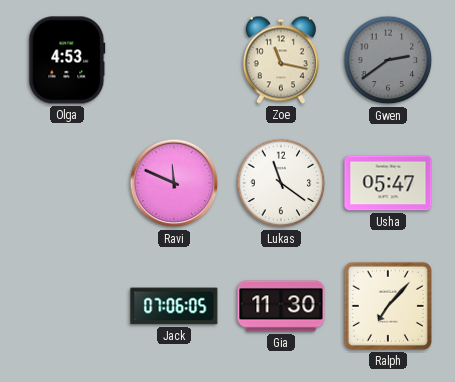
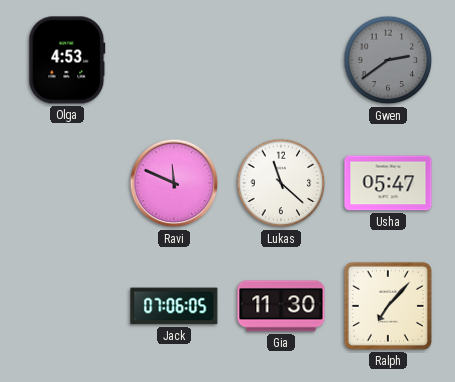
Zoe: 11:17 -> none
Lukas: 11:21 -> 11:22
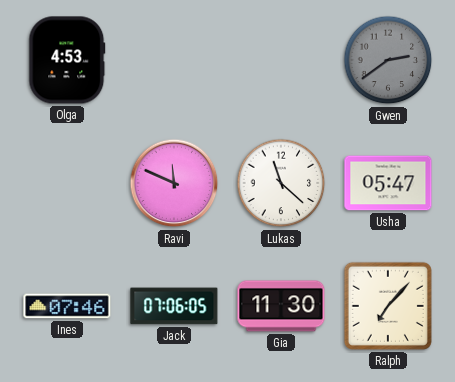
Ines: none -> 07:46
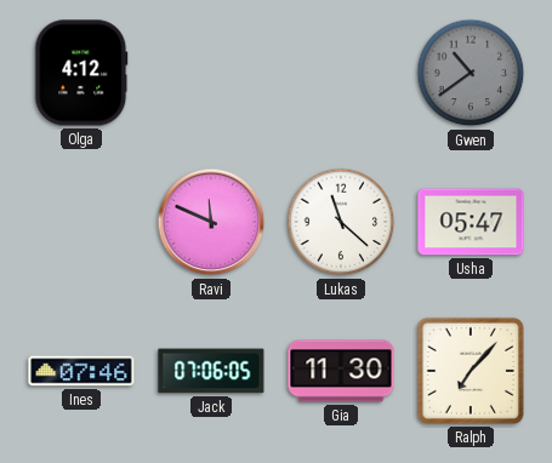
Olga: 4:53 -> 4:12
Gwen: 2:39 -> 10:39
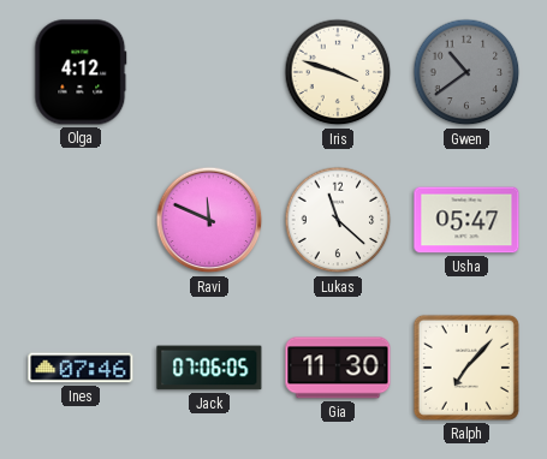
Iris: none -> 3:48
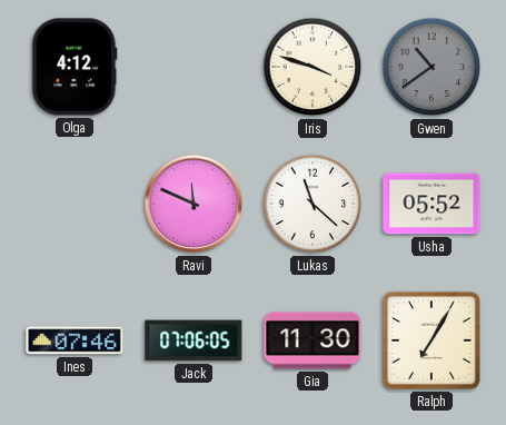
Usha: 05:47 -> 05:52
Ralph: 7:07 -> 7:05
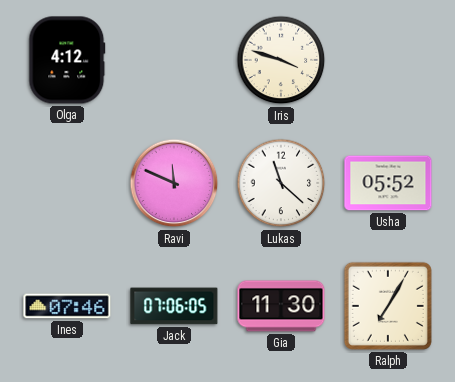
Gwen: 10:39 -> none
